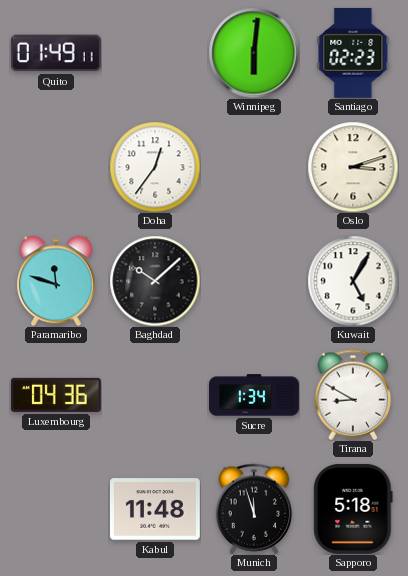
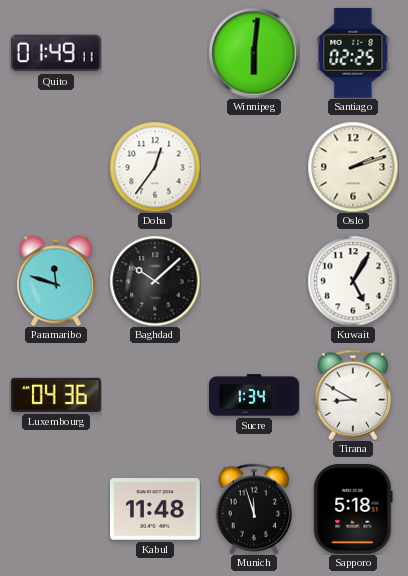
Santiago: 02:23 -> 02:25
Oslo: 3:12 -> 2:12
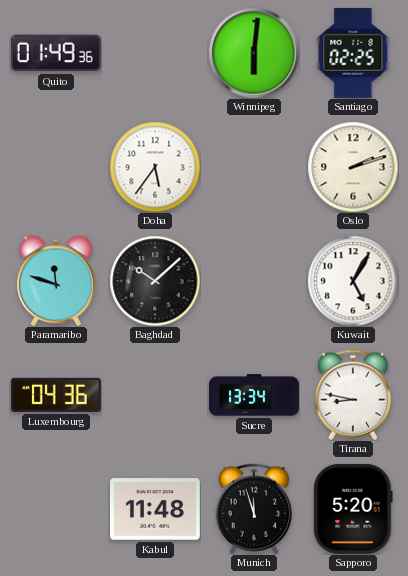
Quito: 01:49:11 -> 01:49:36
Doha: 12:36 -> 5:36
Sucre: 1:34 -> 13:34
Tirana: 8:50 -> 8:47
Sapporo: 5:18 -> 5:20
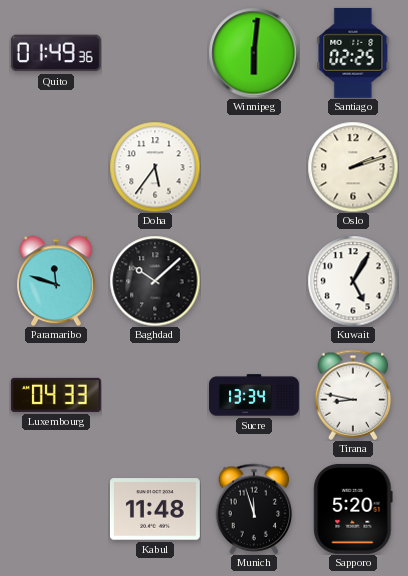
Luxembourg: 04:36 -> 04:33
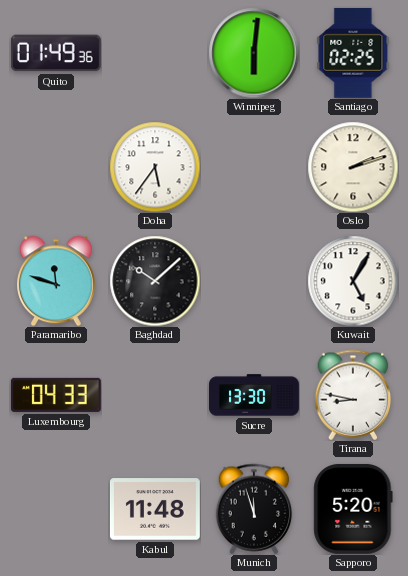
Sucre: 13:34 -> 13:30
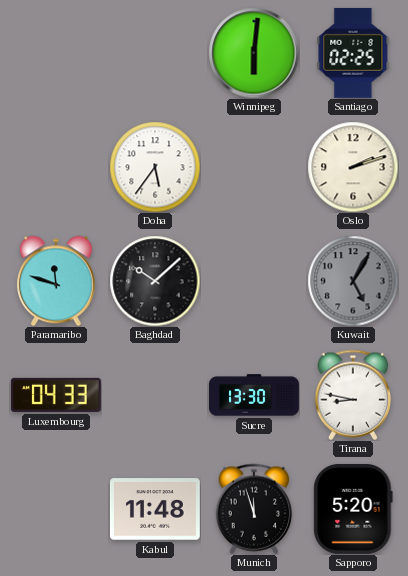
Quito: 01:49 -> none
Kuwait dial: white -> grey
